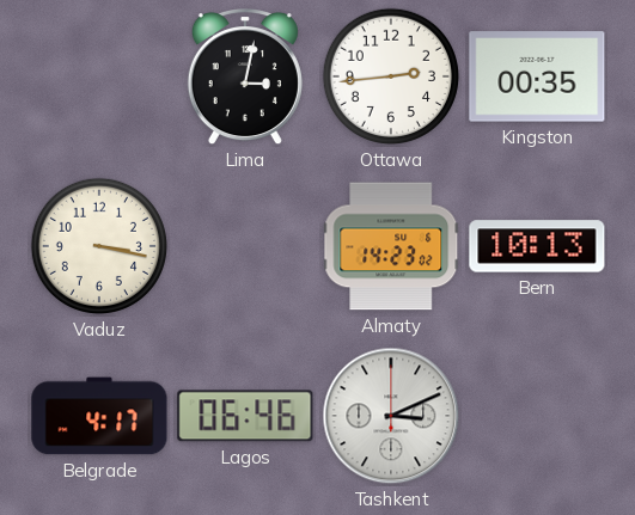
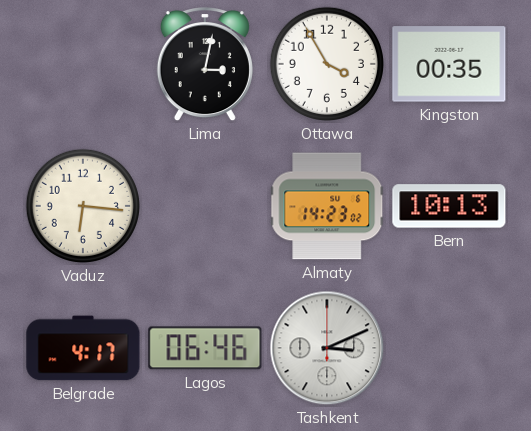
Ottawa: 2:44 -> 3:55
Vaduz: 3:17 -> 6:16
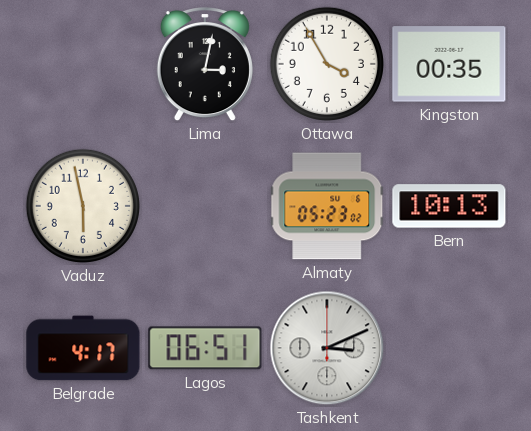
Vaduz: 6:16 -> 5:58
Almaty: 14:23 -> 05:23
Lagos: 06:46 -> 06:51
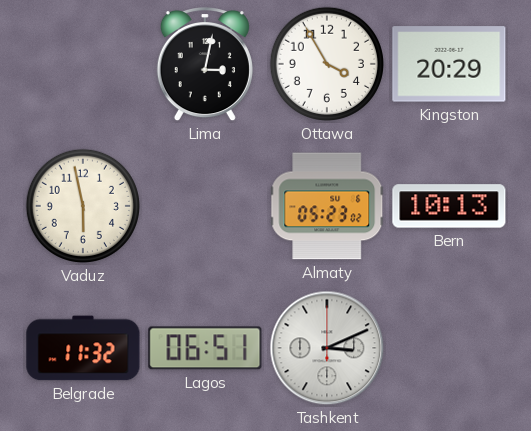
Kingston: 00:35 -> 20:29
Belgrade: 4:17 -> 11:32
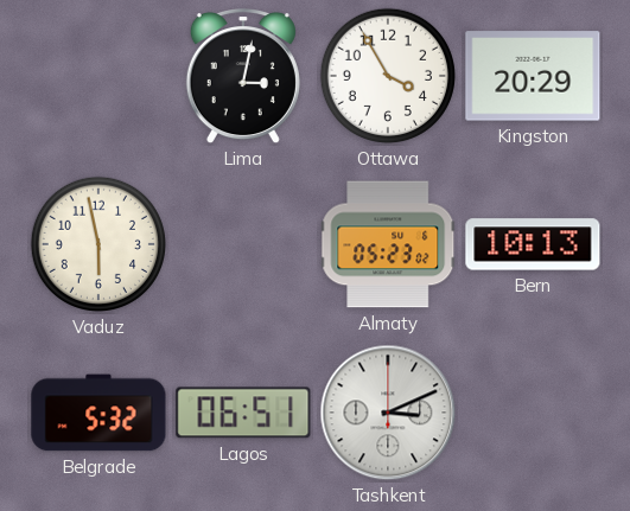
Belgrade: 11:32 -> 5:32
